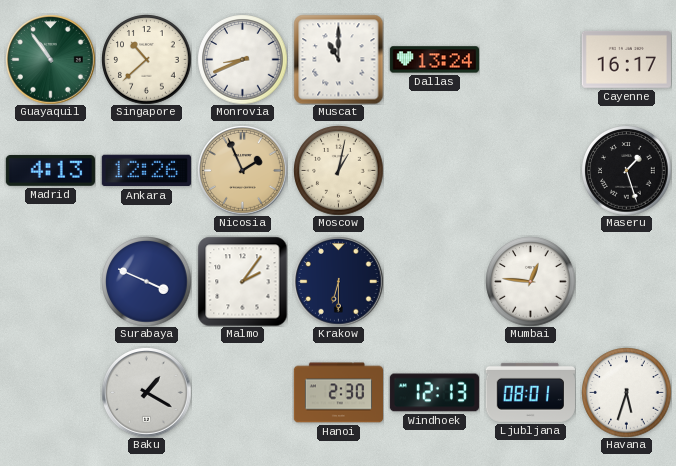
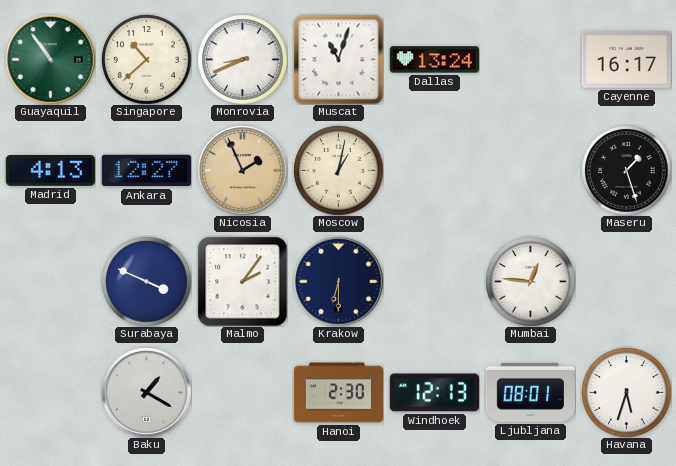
Muscat: 11:00 -> 11:03
Ankara: 12:26 -> 12:27
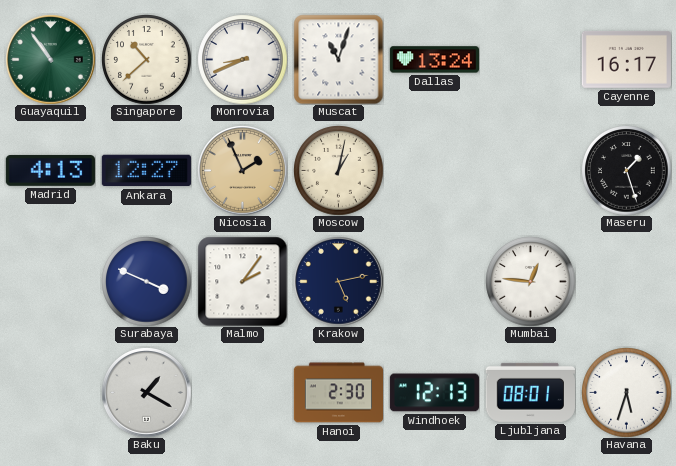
Krakow: 6:30 -> 5:13
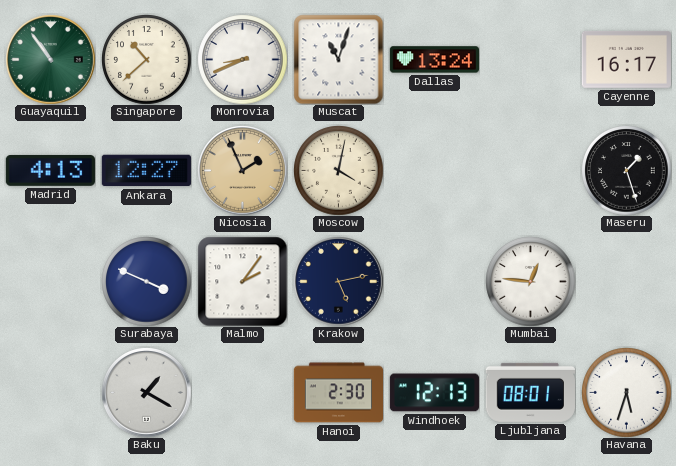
Moscow: 1:02 -> 4:02
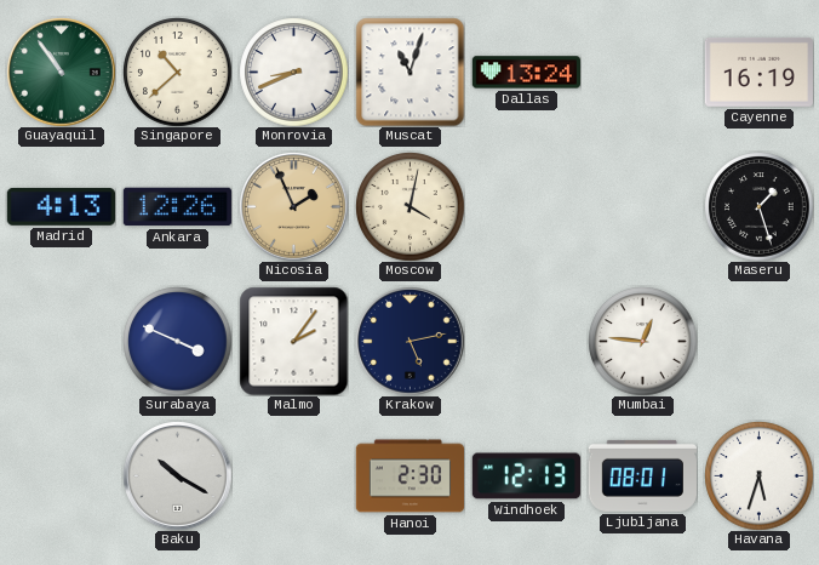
Cayenne: 16:17 -> 16:19
Ankara: 12:27 -> 12:26
Baku: 1:20 -> 10:20
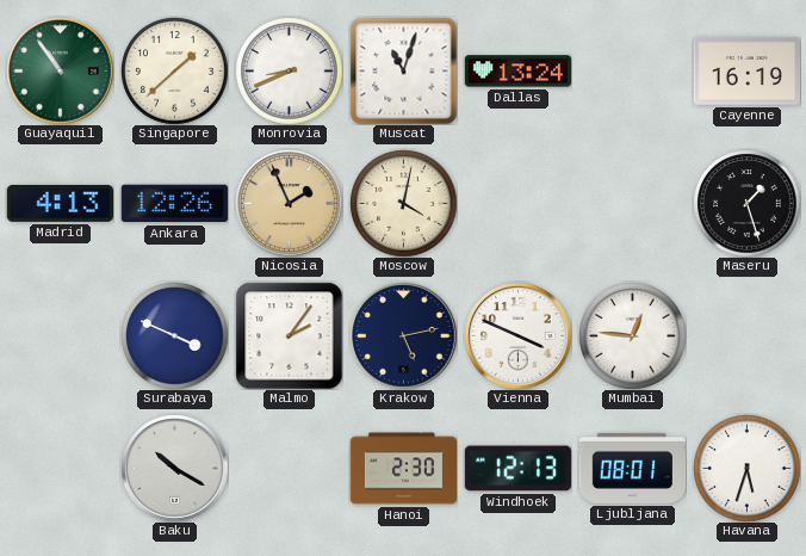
Singapore: 10:38 -> 1:38
Vienna: none -> 3:49
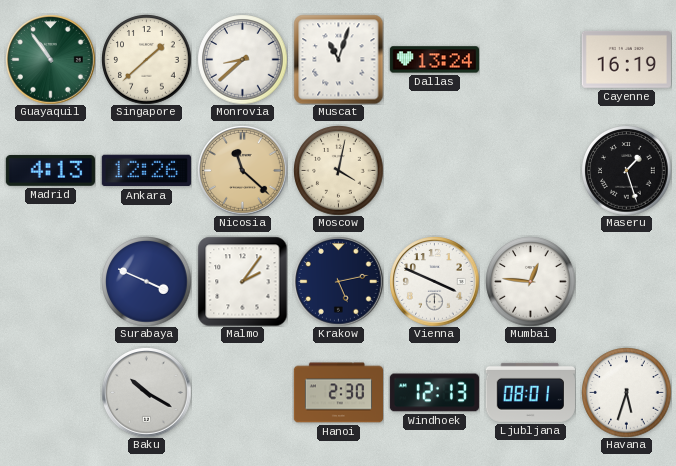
Monrovia: 8:41 -> 8:38
Nicosia: 1:56 -> 11:22
